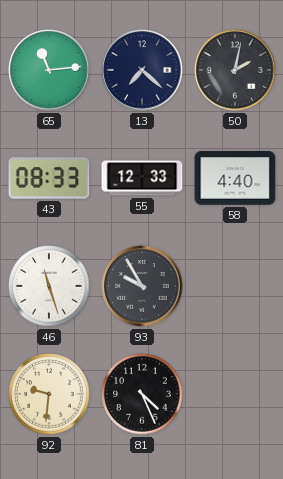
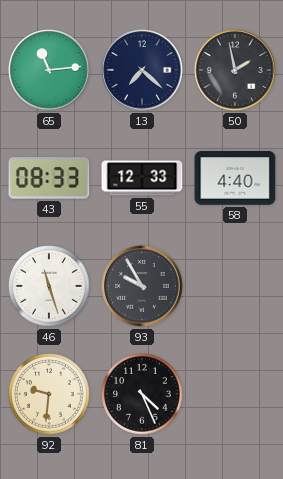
50: 2:02 -> 1:58
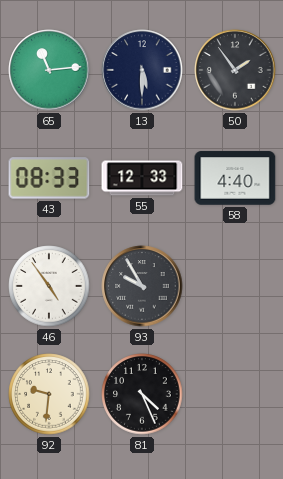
13: 7:22 -> 5:30
50: 1:58 -> 1:54
46: 11:27 -> 4:54
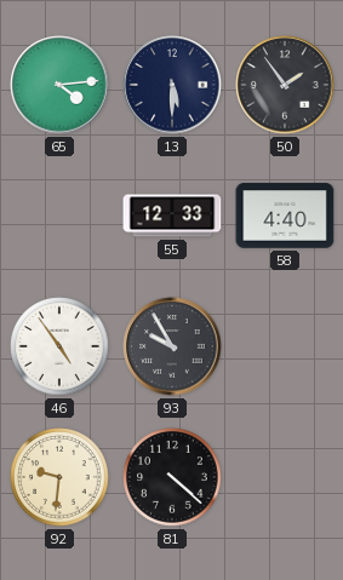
65: 11:14 -> 4:14
43: 08:33 -> none
81: 4:26 -> 4:22
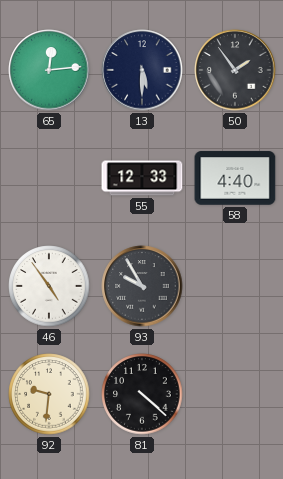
65: 4:14 -> 12:14
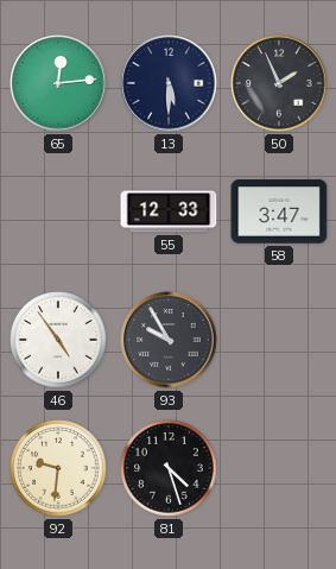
50: 1:54 -> 1:56
58: 4:40 -> 3:47
81: 4:22 -> 4:27
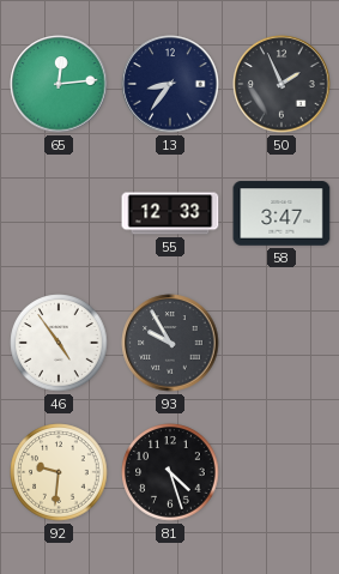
13: 5:30 -> 8:36
